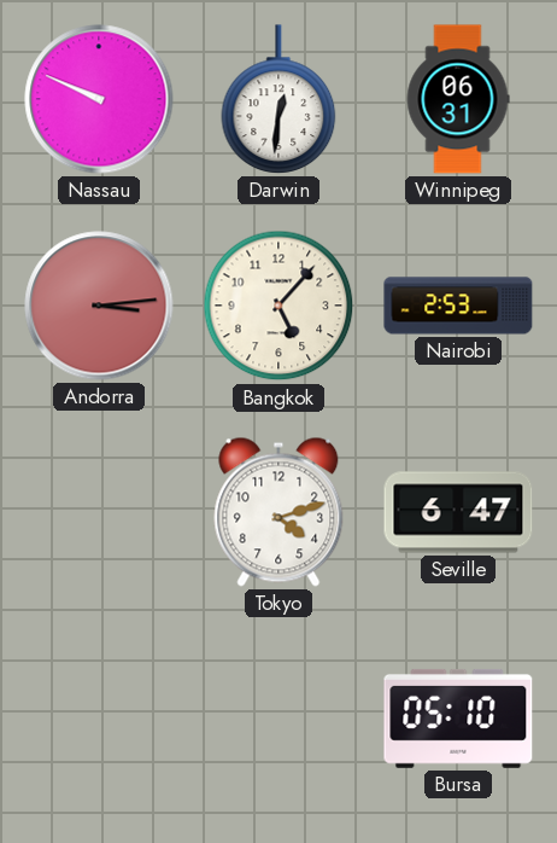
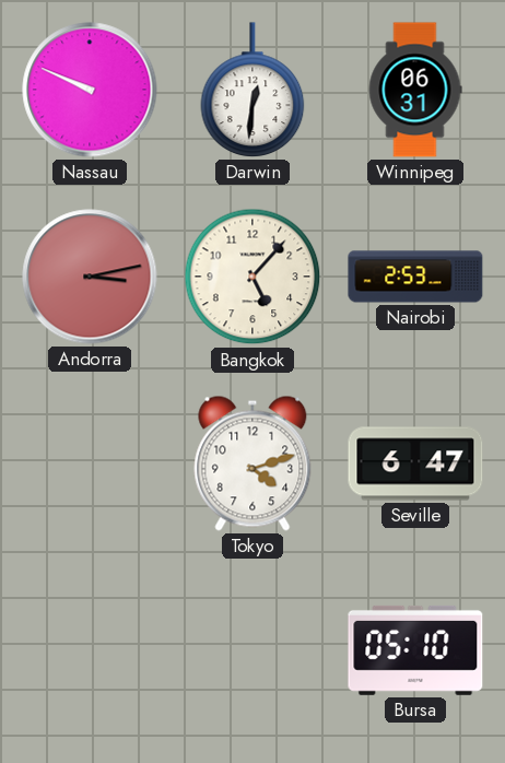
Andorra: 3:14 -> 3:13
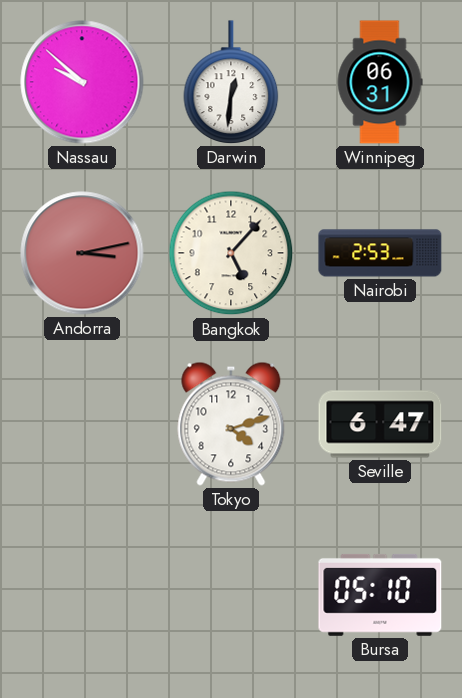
Nassau: 9:49 -> 9:52
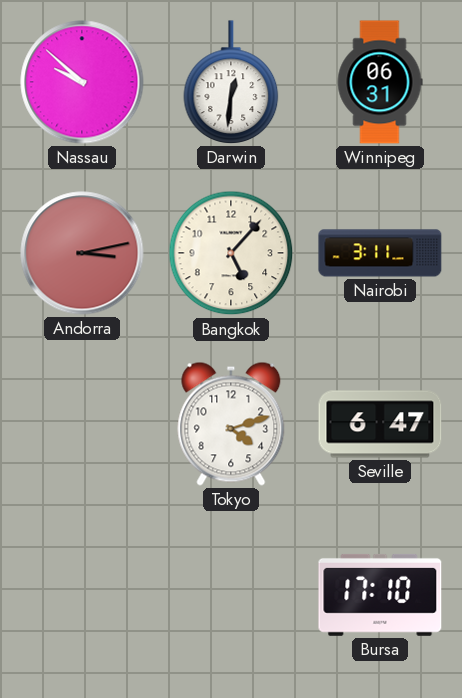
Nairobi: 2:53 -> 3:11
Bursa: 05:10 -> 17:10
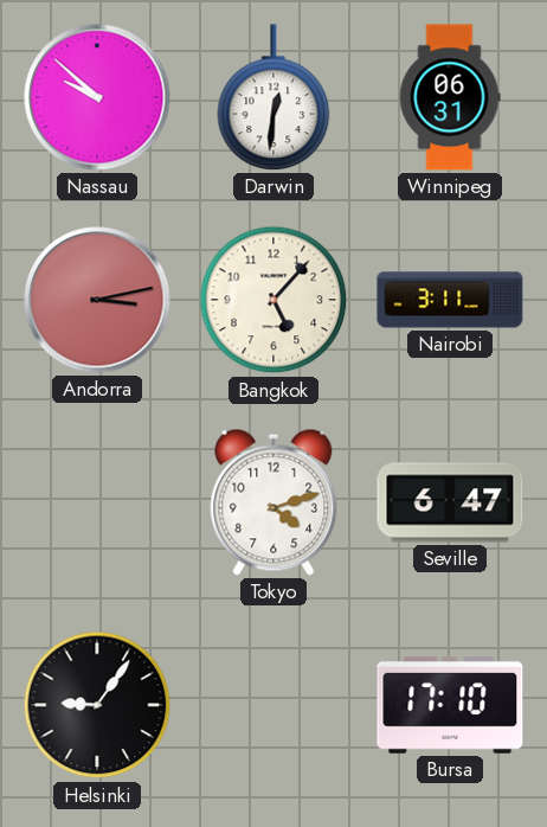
Helsinki: none -> 9:06
